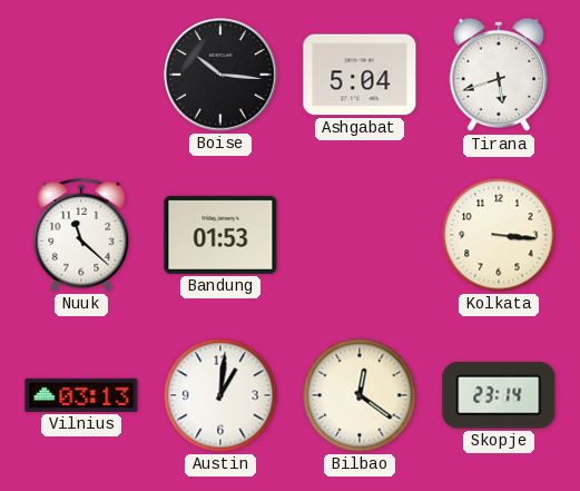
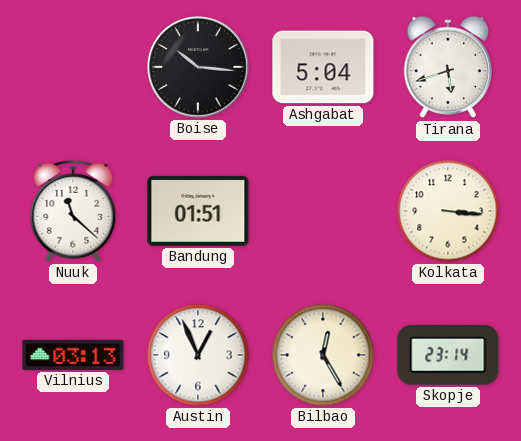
Bandung: 01:53 -> 01:51
Austin: 1:01 -> 12:56
Bilbao: 12:21 -> 12:25
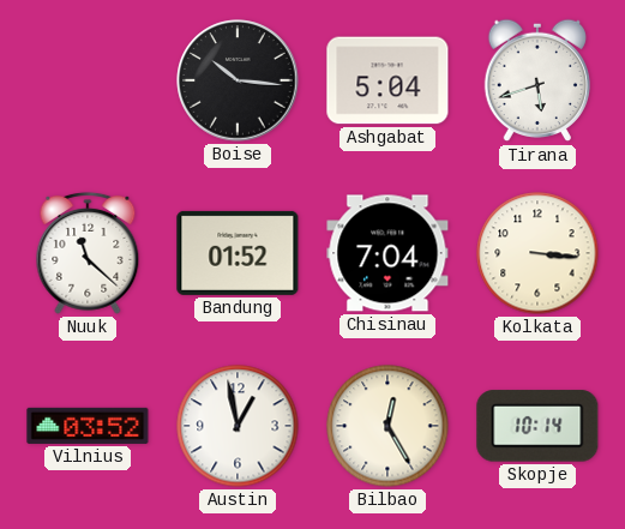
Bandung: 01:51 -> 01:52
Chisinau: none -> 7:04
Vilnius: 03:13 -> 03:52
Austin: 12:56 -> 12:58
Skopje: 23:14 -> 10:14
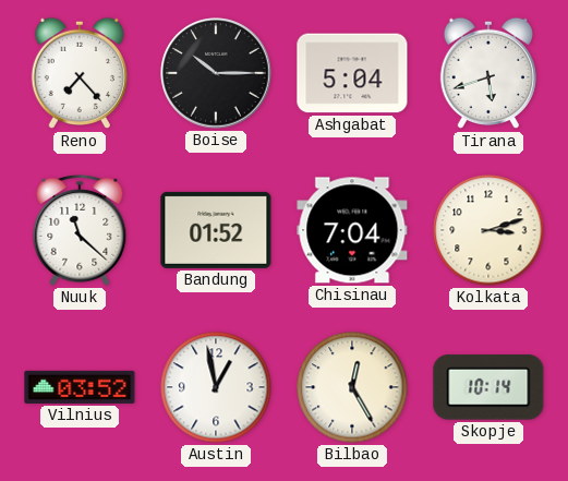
Reno: none -> 7:23
Boise: 10:16 -> 10:15
Kolkata: 3:16 -> 3:12
